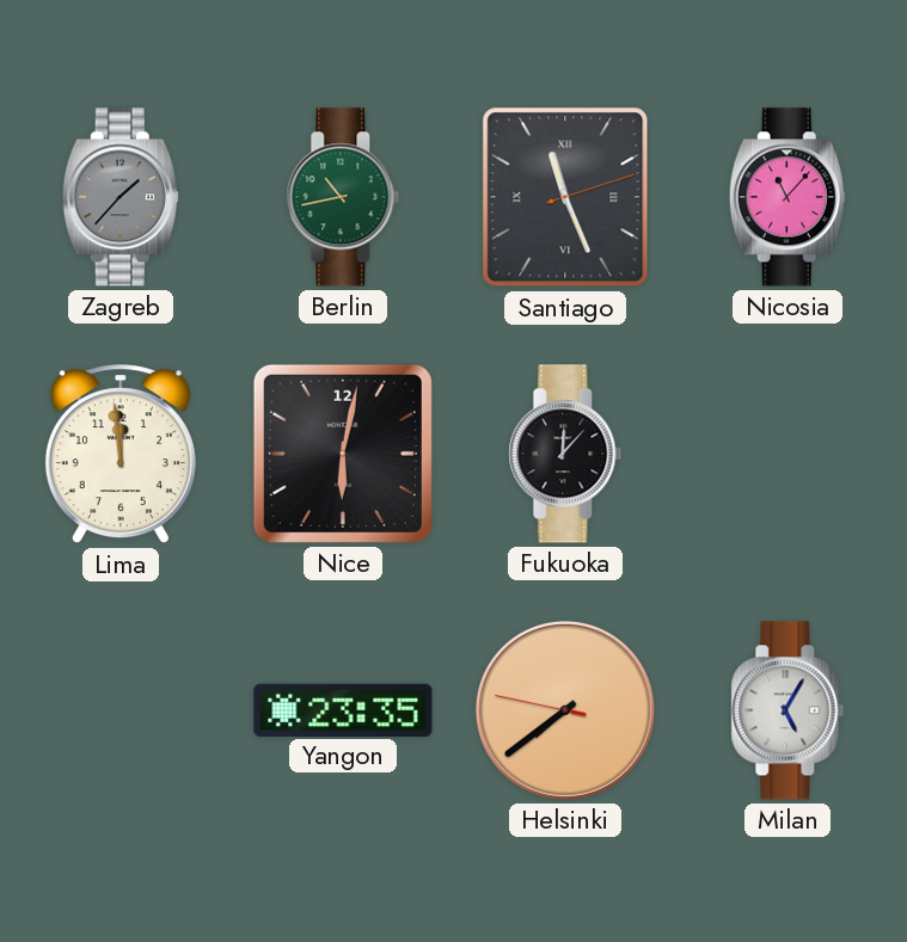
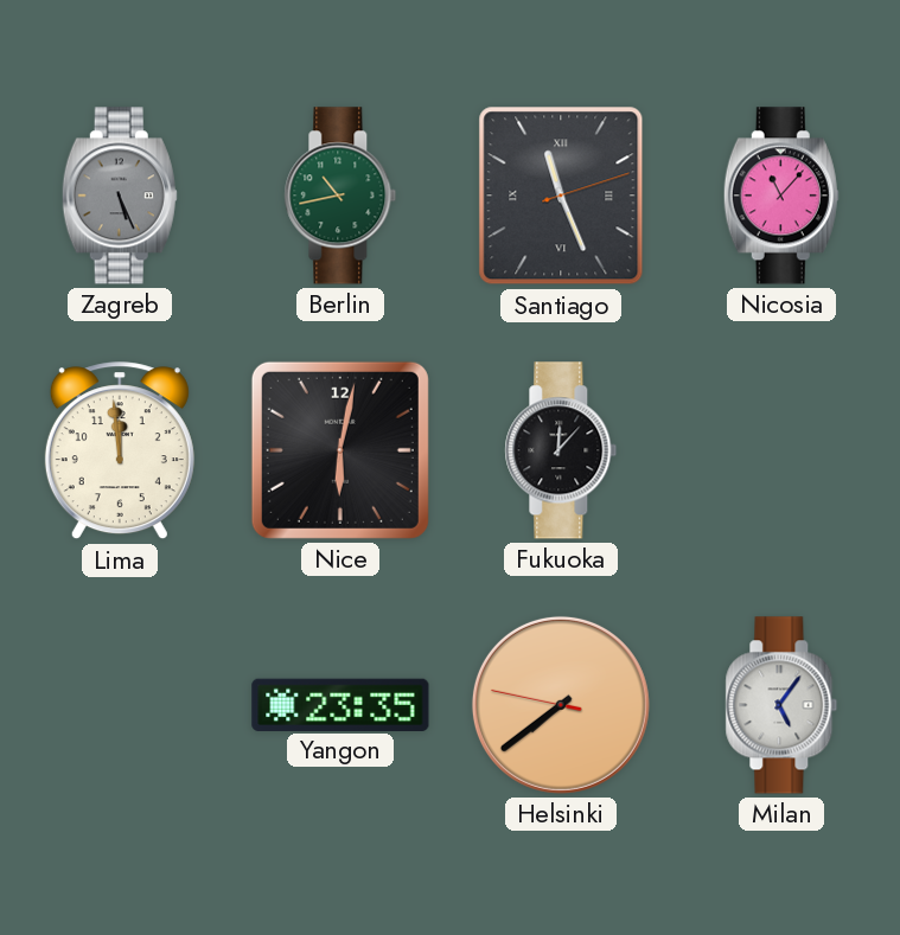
Zagreb: 1:37 -> 5:26
Milan: 5:05 -> 5:06
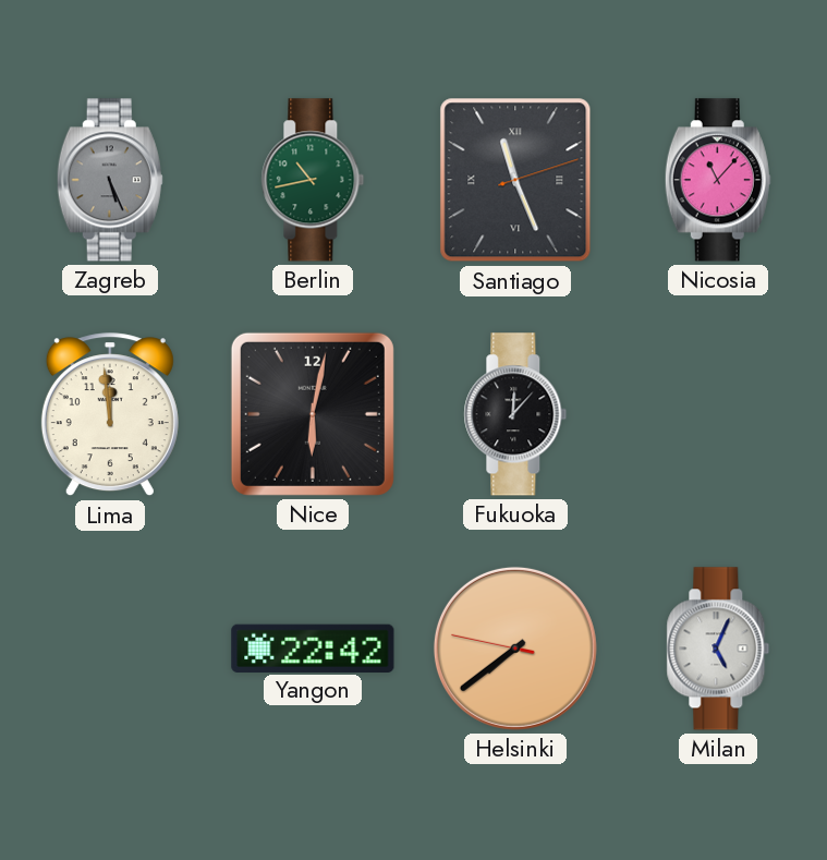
Yangon: 23:35 -> 22:42
Milan: 5:06 -> 5:04
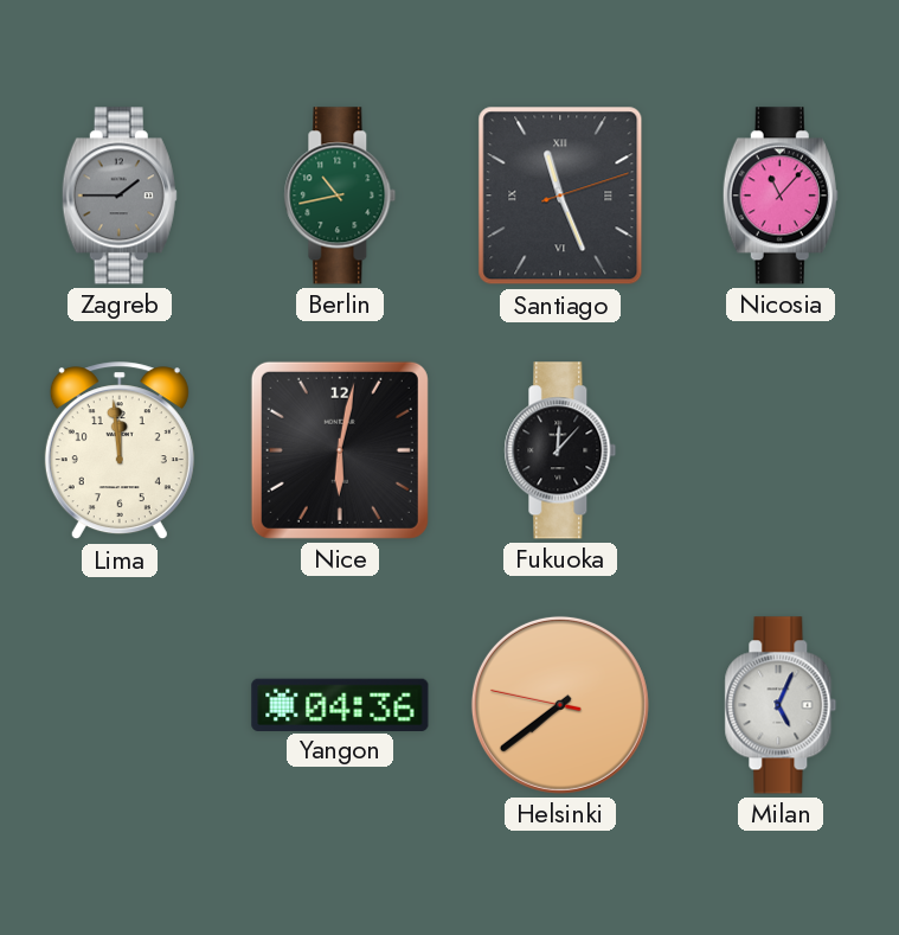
Zagreb: 5:26 -> 1:45
Yangon: 22:42 -> 04:36
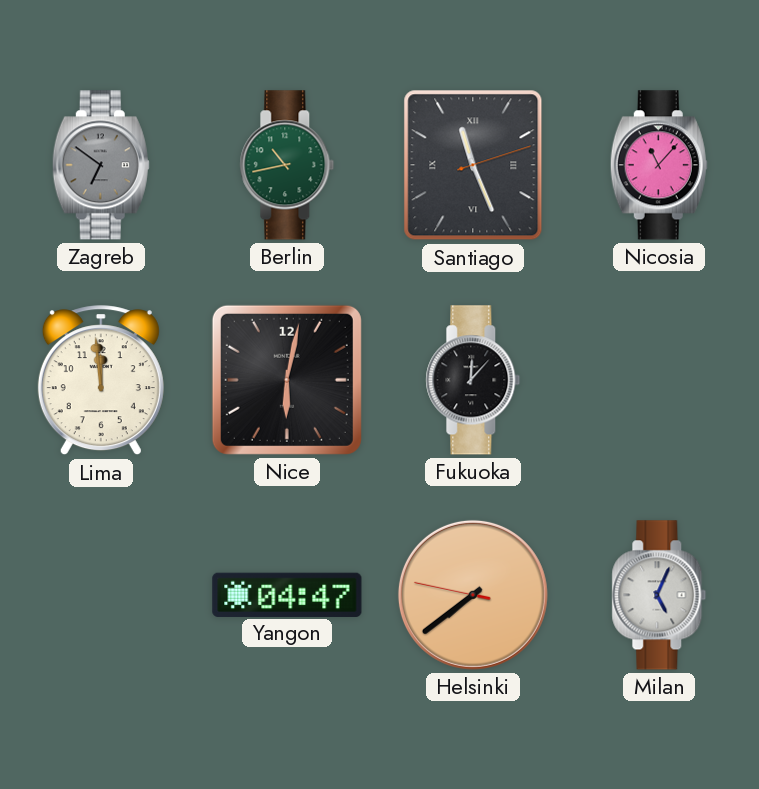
Zagreb: 1:45 -> 6:51
Yangon: 04:36 -> 04:47
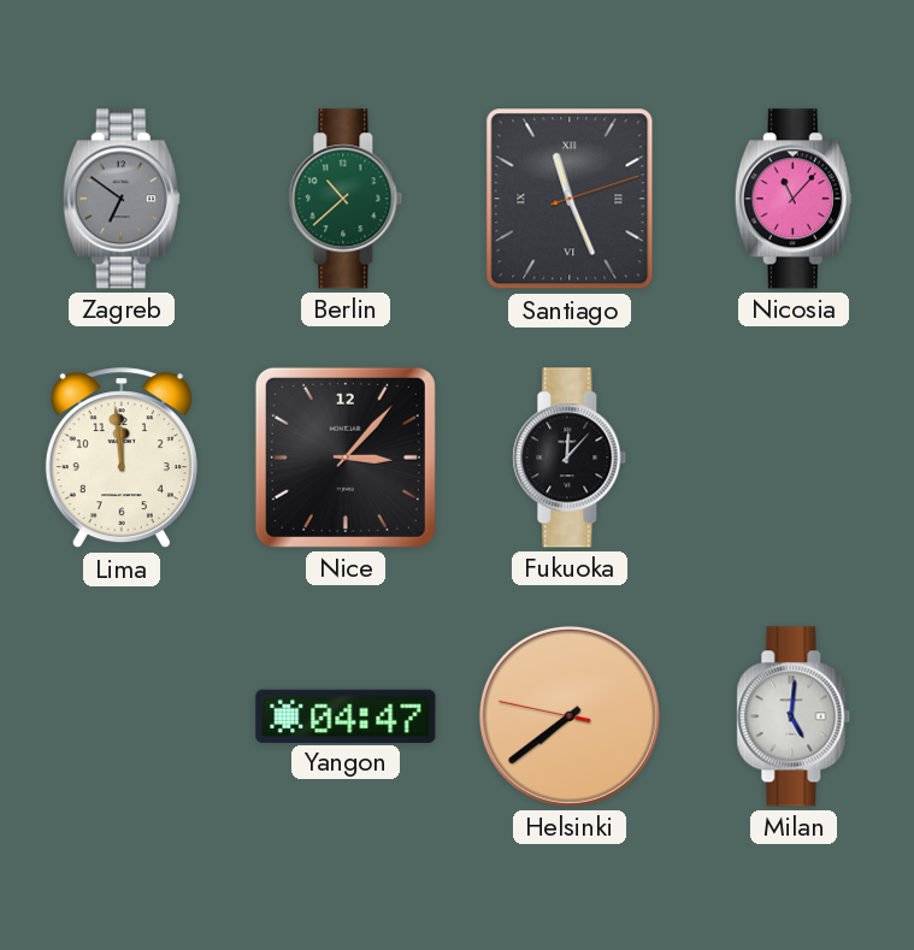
Berlin: 10:43 -> 10:38
Nice: 6:02 -> 3:07
Milan: 5:04 -> 5:01
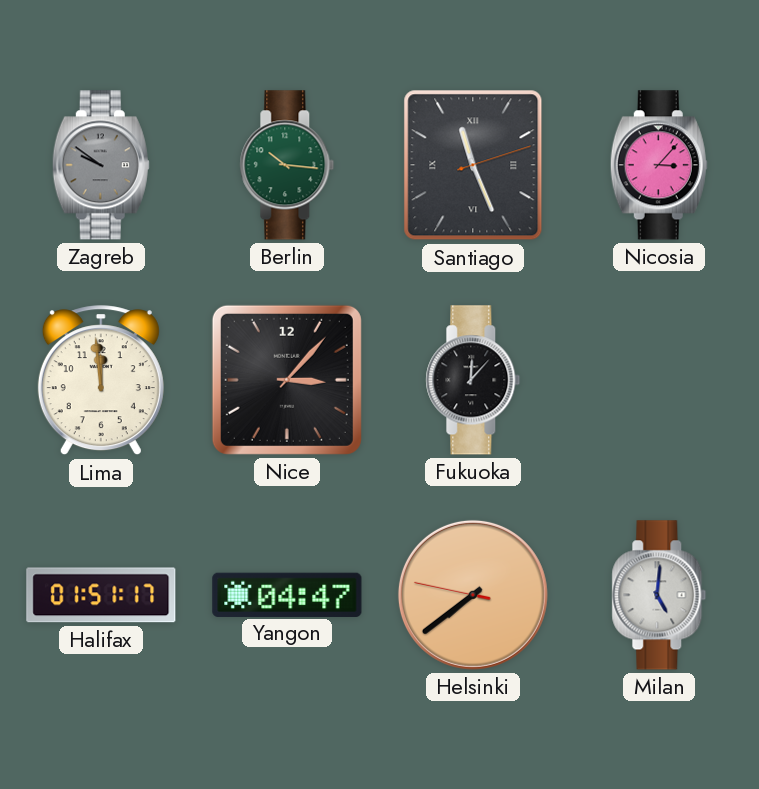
Zagreb: 6:51 -> 9:51
Berlin: 10:38 -> 10:16
Nicosia: 11:07 -> 3:07
Halifax: none -> 01:51
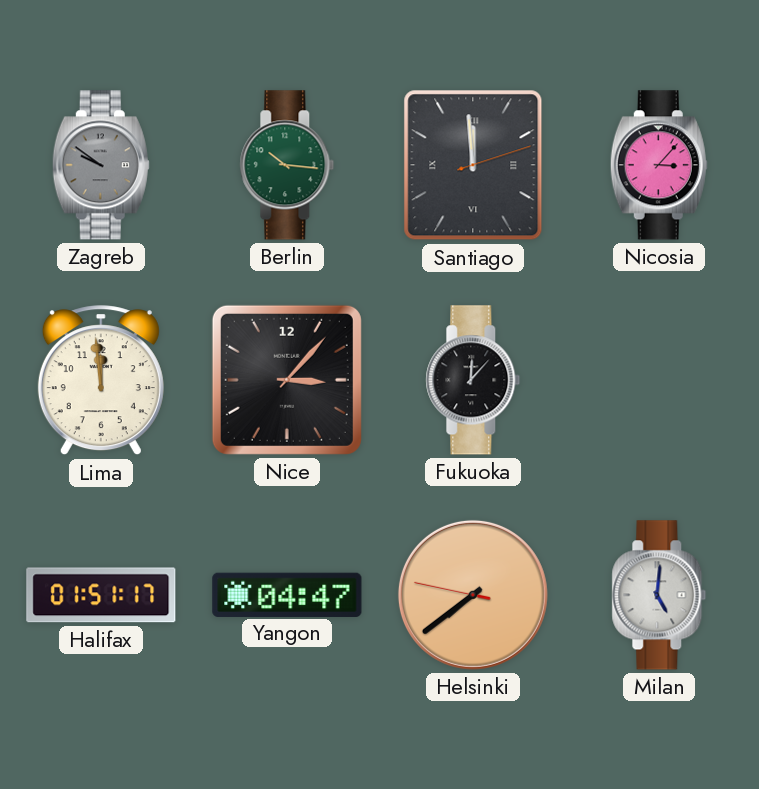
Santiago: 11:26 -> 11:59
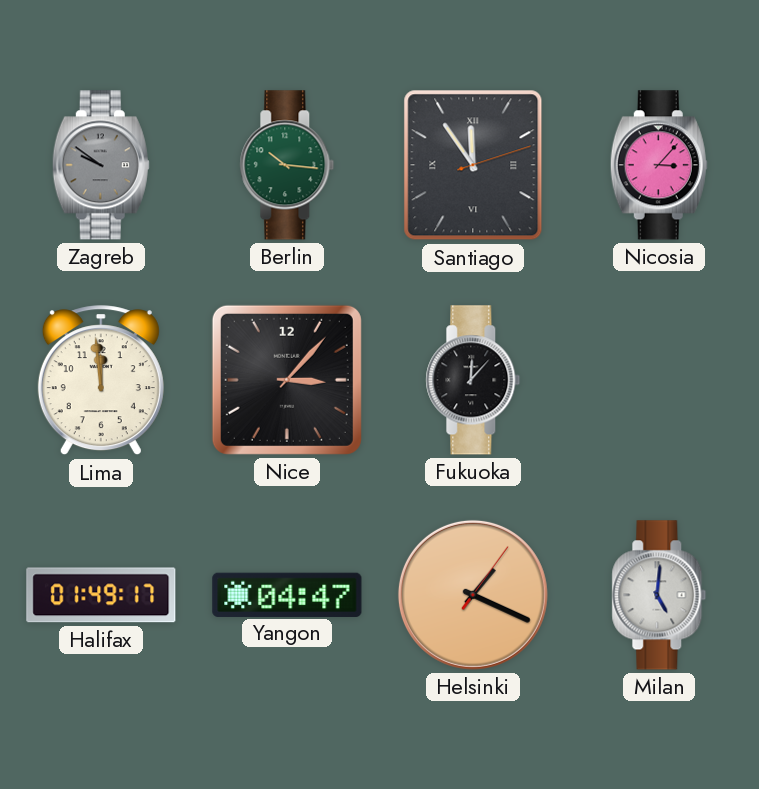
Santiago: 11:59 -> 11:54
Halifax: 01:51 -> 01:49
Helsinki: 7:38 -> 1:19
